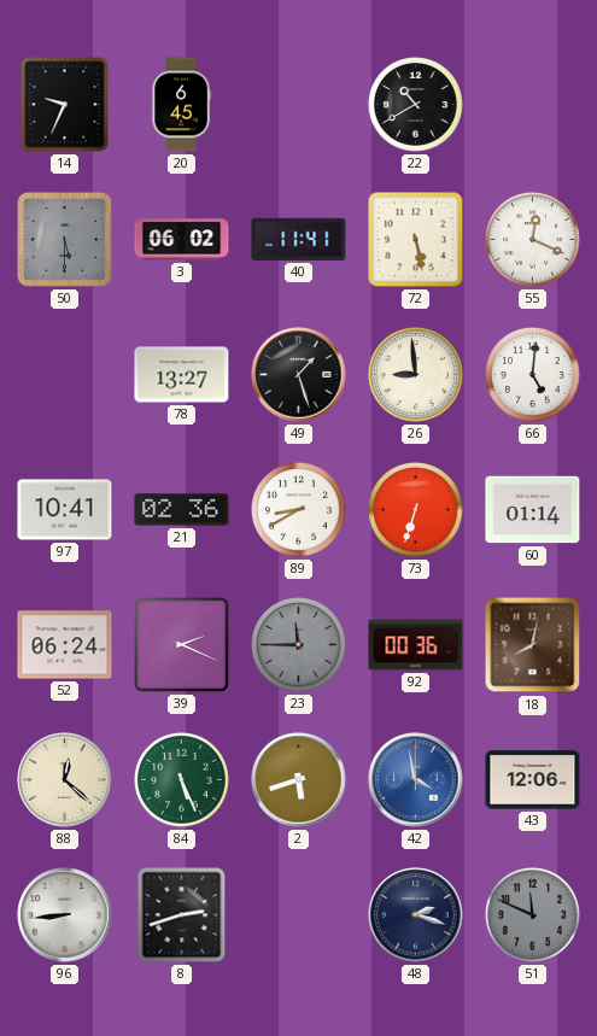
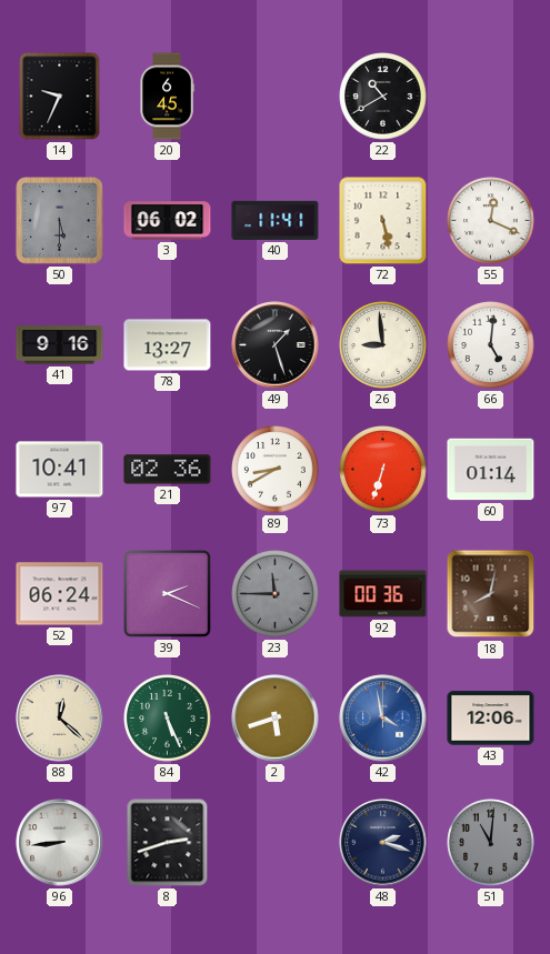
41: none -> 9:16
51: 11:49 -> 11:01
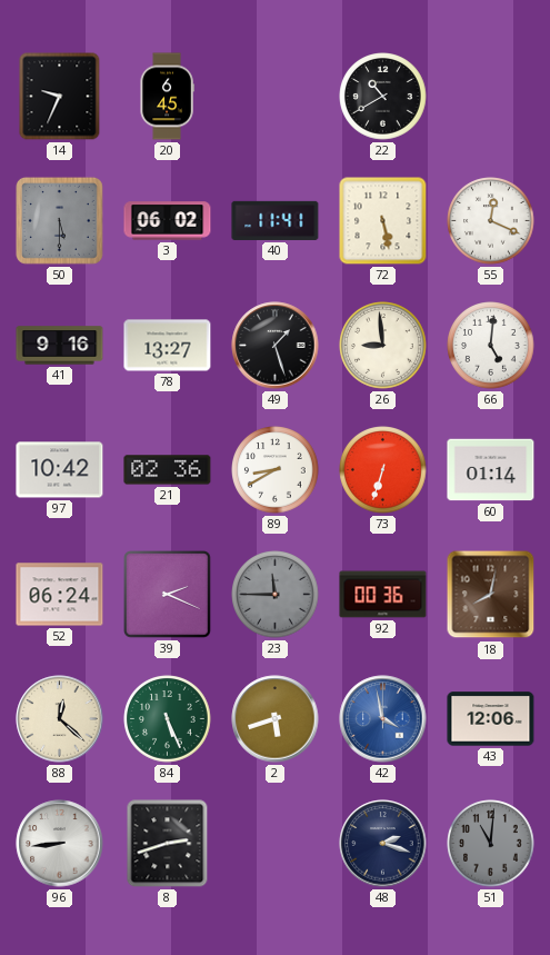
97: 10:41 -> 10:42
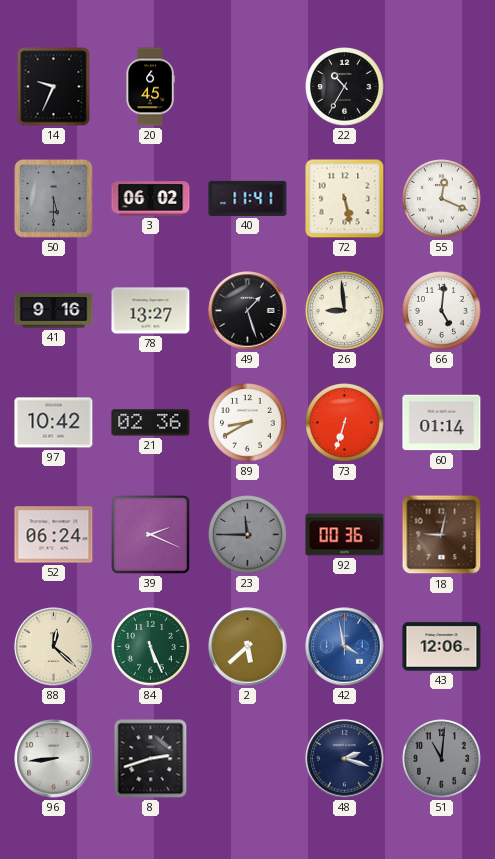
22: 10:40 -> 10:35
18: 8:02 -> 9:02
2: 5:42 -> 5:38
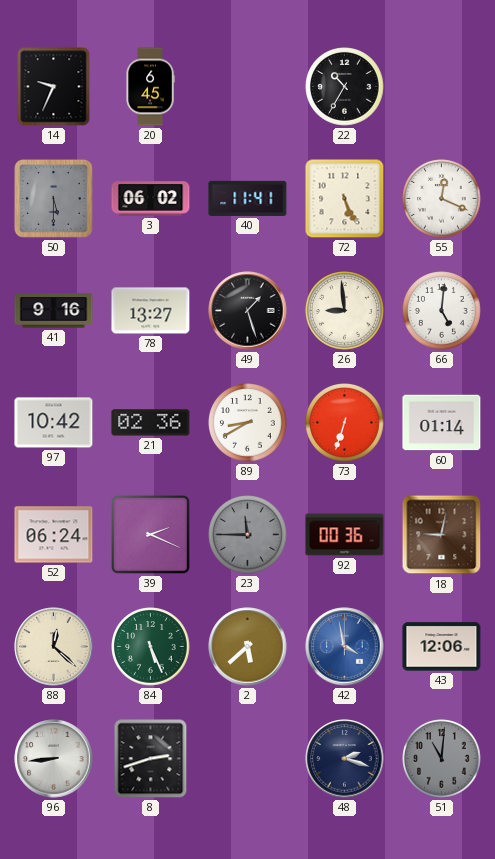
72: 5:28 -> 5:26
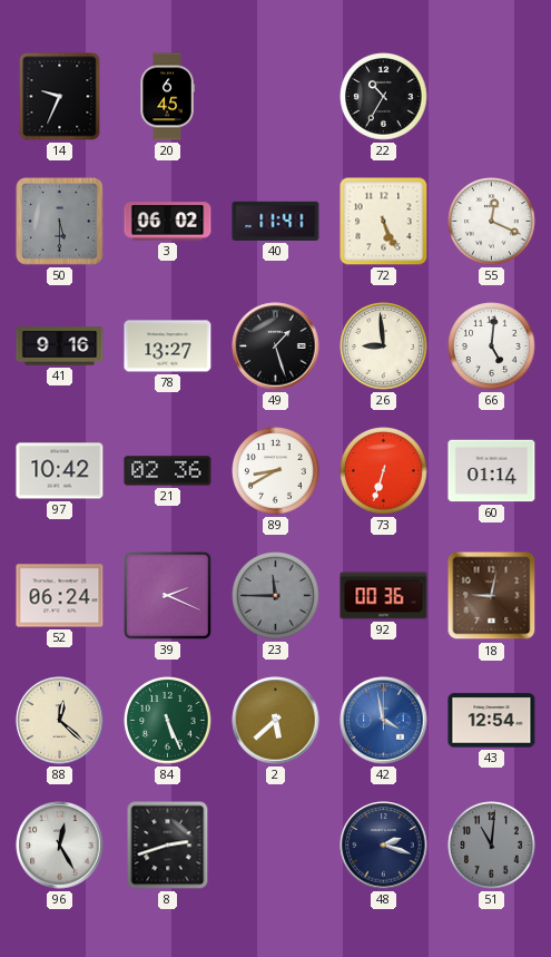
43: 12:06 -> 12:54
96: 8:44 -> 12:25
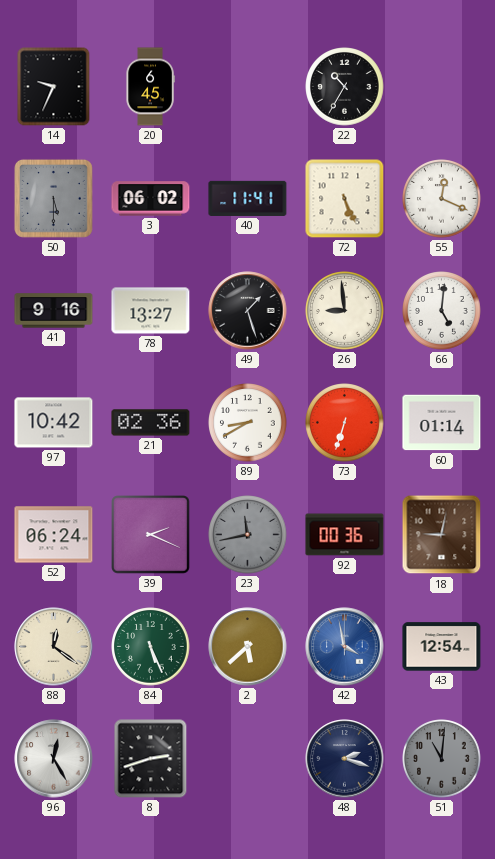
23: 11:45 -> 11:43
88: 12:22 -> 12:21
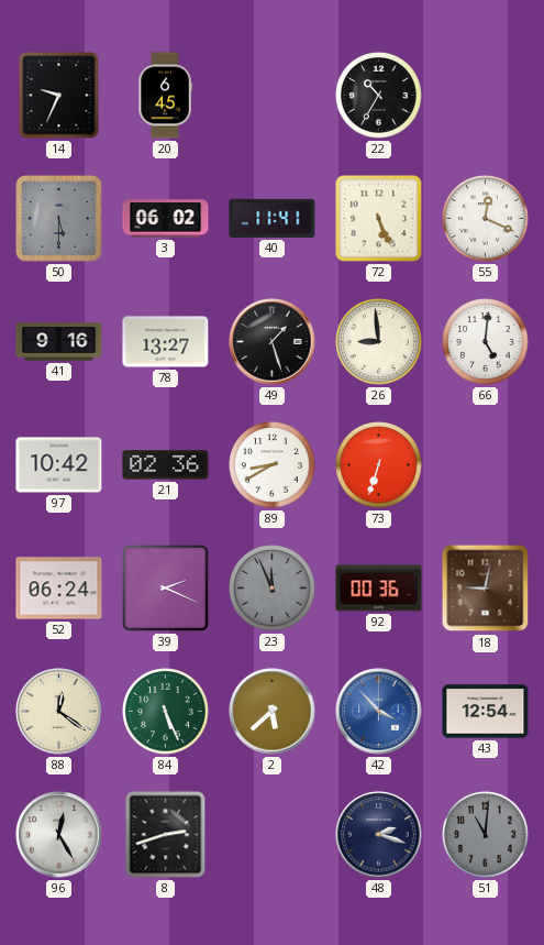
60: 01:14 -> none
23: 11:43 -> 11:56
42: 3:58 -> 3:53
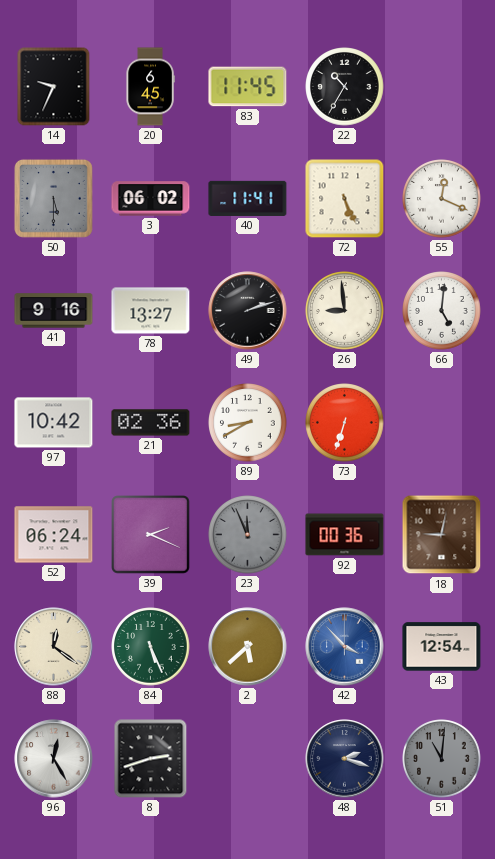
83: none -> 11:45
49: 1:27 -> 2:12
